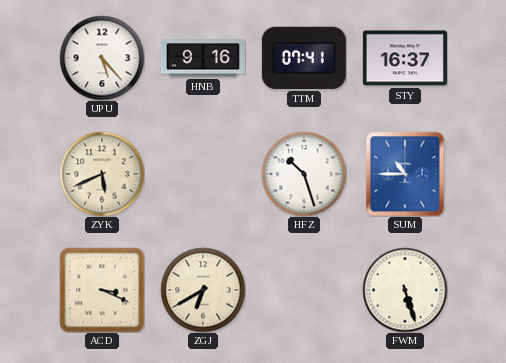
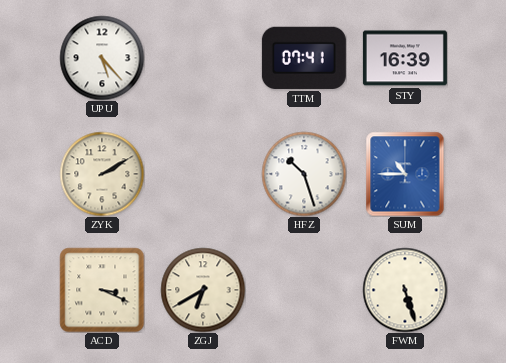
HNB: 9:16 -> none
STY: 16:37 -> 16:39
ZYK: 5:41 -> 2:10
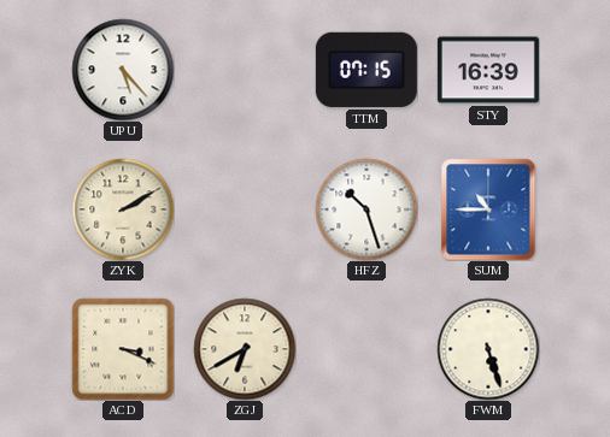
TTM: 07:41 -> 07:15
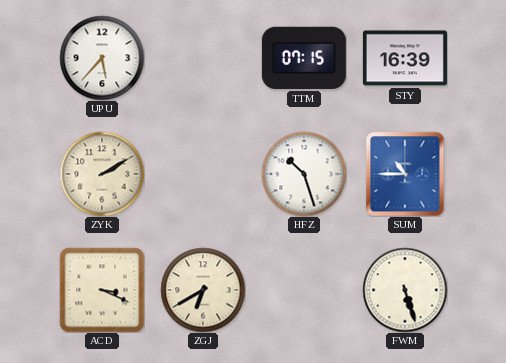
UPU: 5:23 -> 5:37
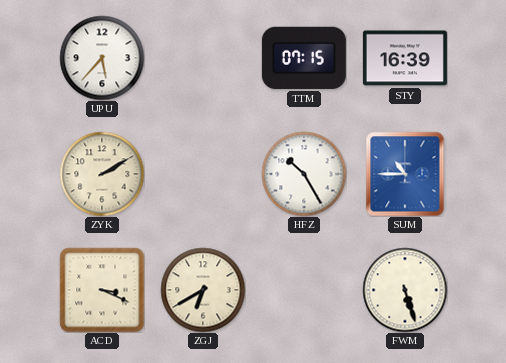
HFZ: 10:27 -> 10:25
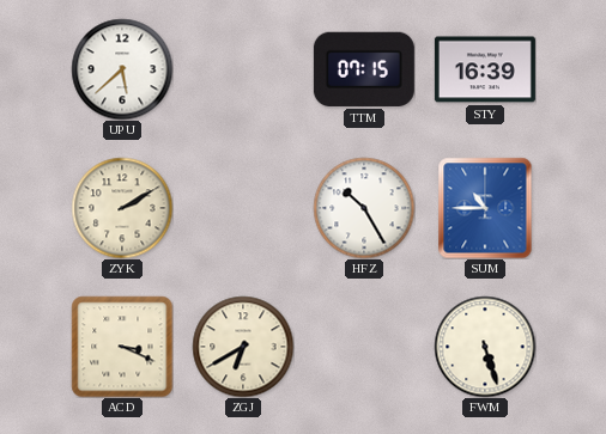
UPU: 5:37 -> 5:38
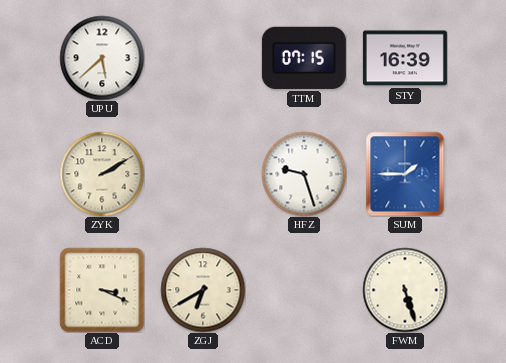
HFZ: 10:25 -> 9:27
SUM: 10:45 -> 1:45
